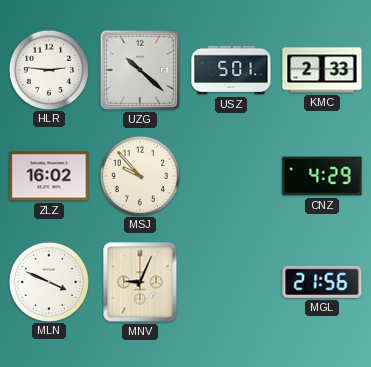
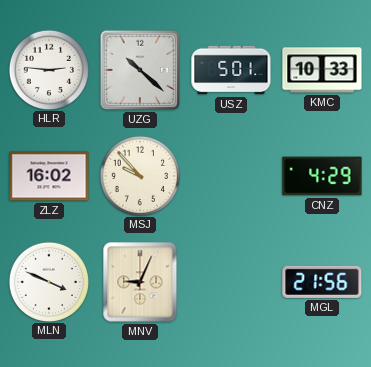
KMC: 2:33 -> 10:33
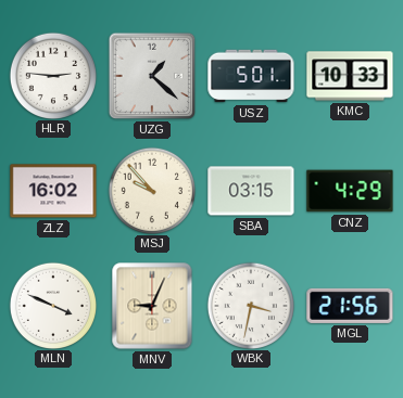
UZG: 10:22 -> 1:22
SBA: none -> 03:15
WBK: none -> 3:32
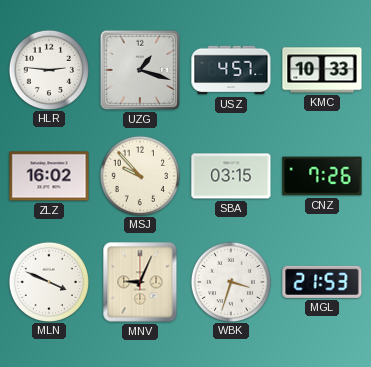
UZG: 1:22 -> 1:18
USZ: 5:01 -> 4:57
CNZ: 4:29 -> 7:26
WBK: 3:32 -> 3:33
MGL: 21:56 -> 21:53
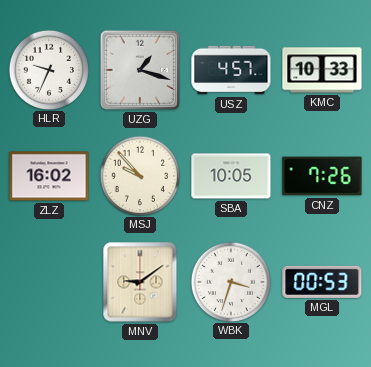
HLR: 2:46 -> 9:34
SBA: 03:15 -> 10:05
MLN: 3:49 -> none
MNV: 9:04 -> 9:09
MGL: 21:53 -> 00:53
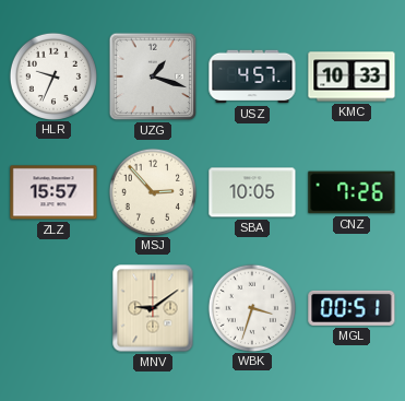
ZLZ: 16:02 -> 15:57
MSJ: 9:53 -> 2:53
MGL: 00:53 -> 00:51
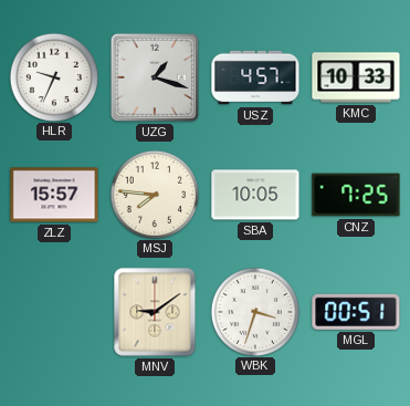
MSJ: 2:53 -> 7:46
CNZ: 7:26 -> 7:25
